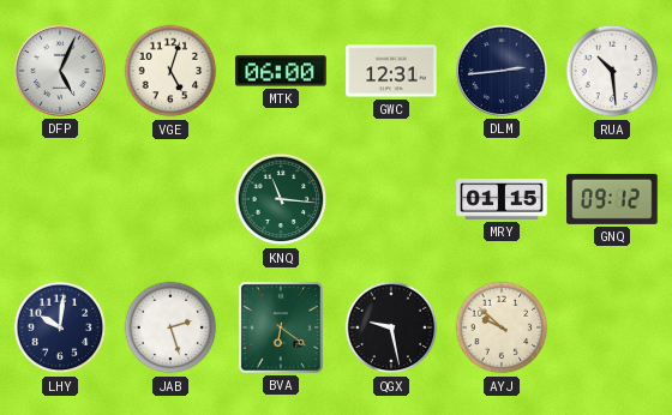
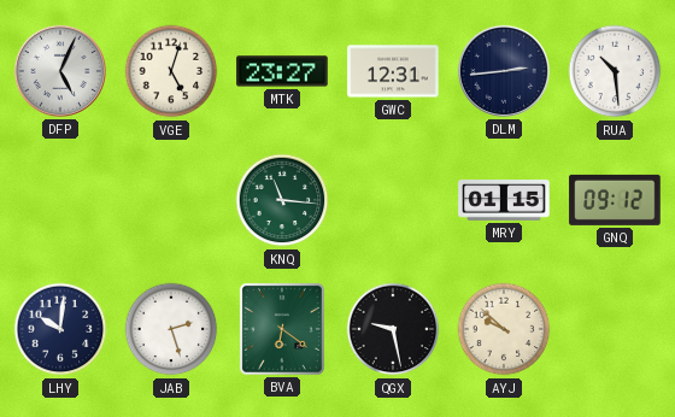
MTK: 06:00 -> 23:27
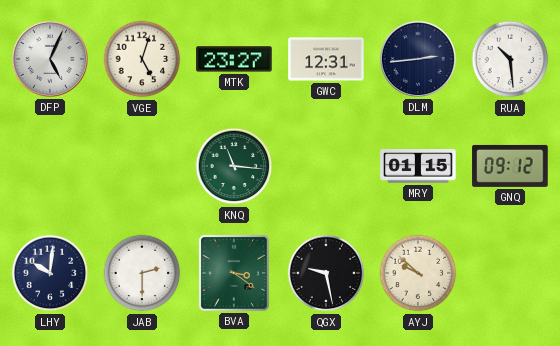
JAB: 2:27 -> 2:30
BVA: 6:21 -> 3:21
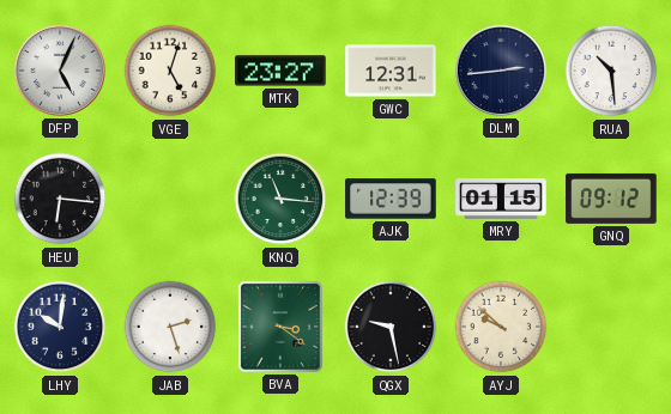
HEU: none -> 6:16
AJK: none -> 12:39
JAB: 2:30 -> 2:27
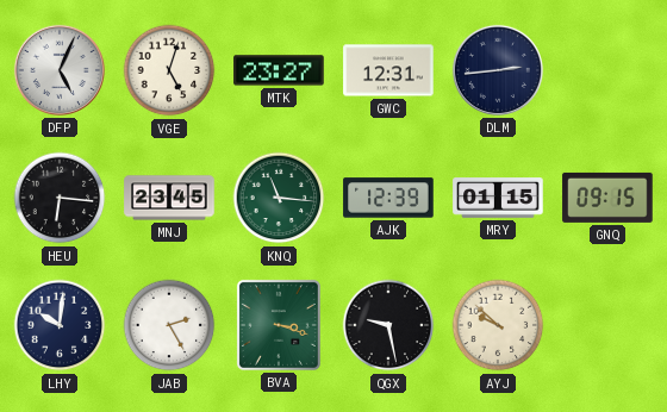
RUA: 10:29 -> none
MNJ: none -> 23:45
GNQ: 09:12 -> 09:15
JAB: 2:27 -> 2:25
BVA: 3:21 -> 3:18
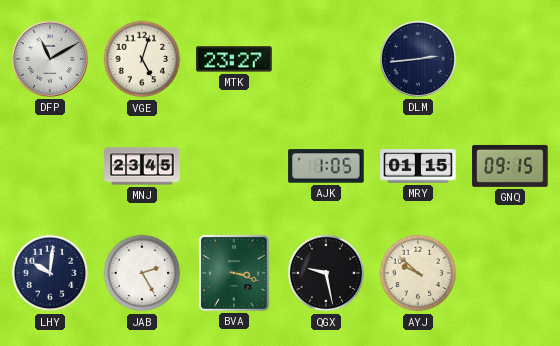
DFP: 5:04 -> 11:10
GWC: 12:31 -> none
HEU: 6:16 -> none
KNQ: 11:16 -> none
AJK: 12:39 -> 1:05
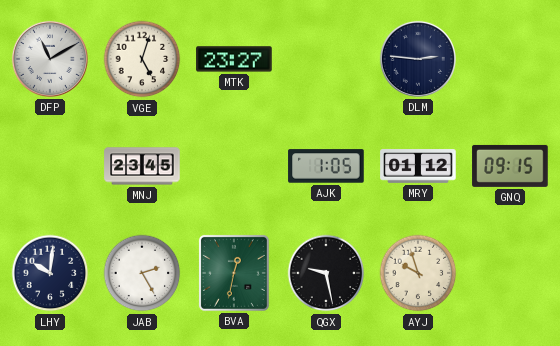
DLM: 2:44 -> 2:46
MRY: 01:15 -> 01:12
BVA: 3:18 -> 12:32
AYJ: 9:52 -> 9:57
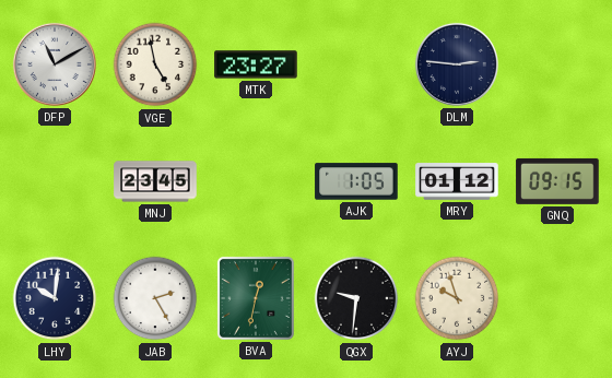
VGE: 5:03 -> 4:58
QGX: 9:28 -> 9:31
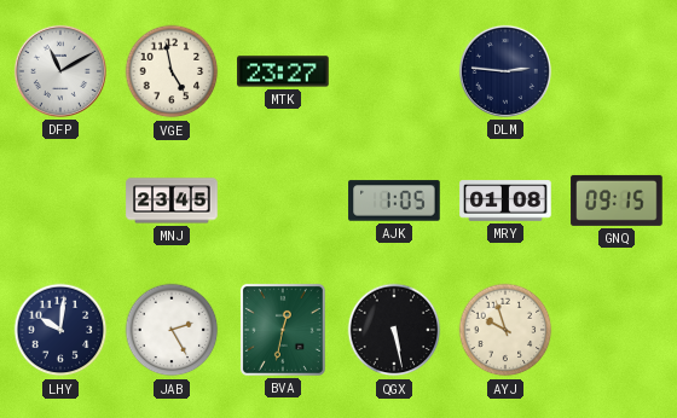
MRY: 01:12 -> 01:08
QGX: 9:31 -> 5:28
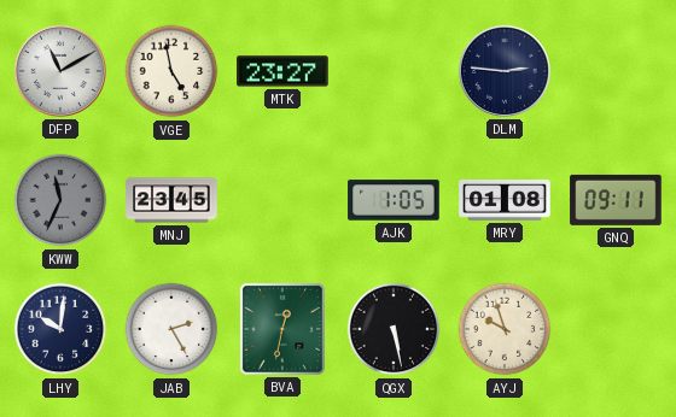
KWW: none -> 11:34
GNQ: 09:15 -> 09:11
